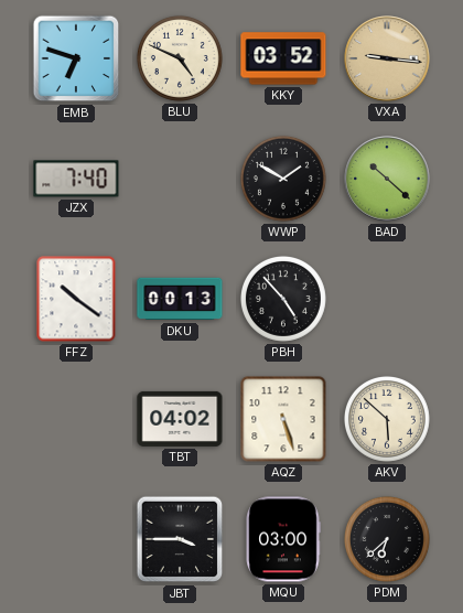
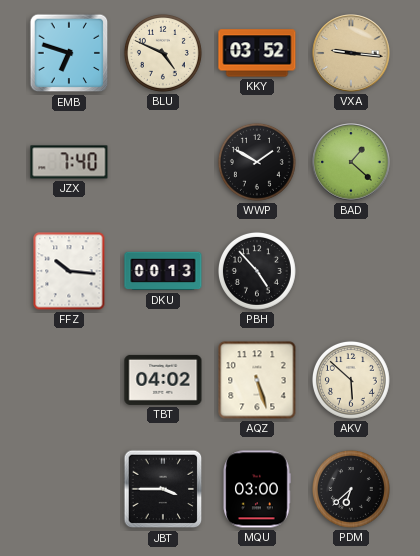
BAD: 10:22 -> 1:22
FFZ: 10:21 -> 10:16
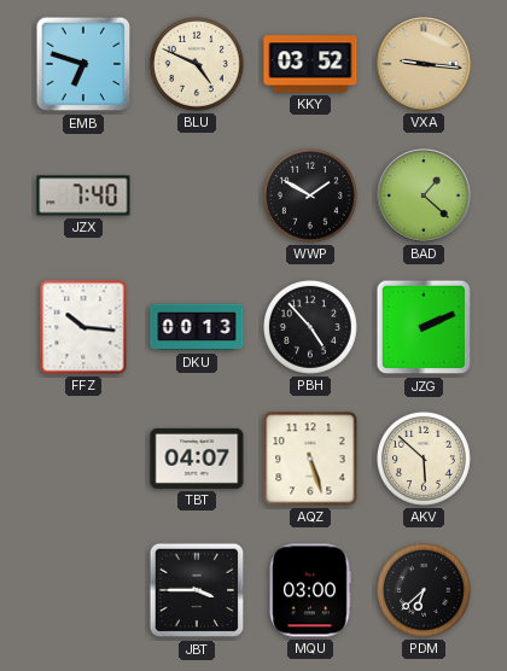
JZG: none -> 2:11
TBT: 04:02 -> 04:07
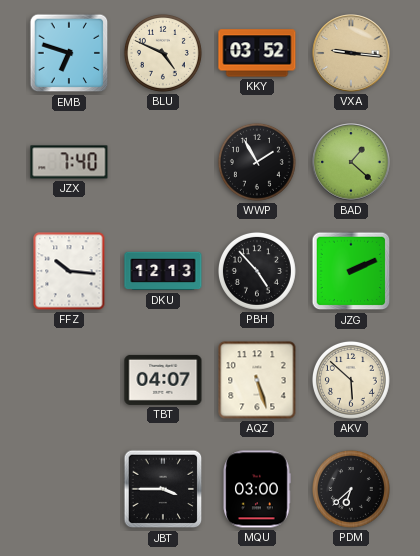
WWP: 1:50 -> 1:55
DKU: 00:13 -> 12:13
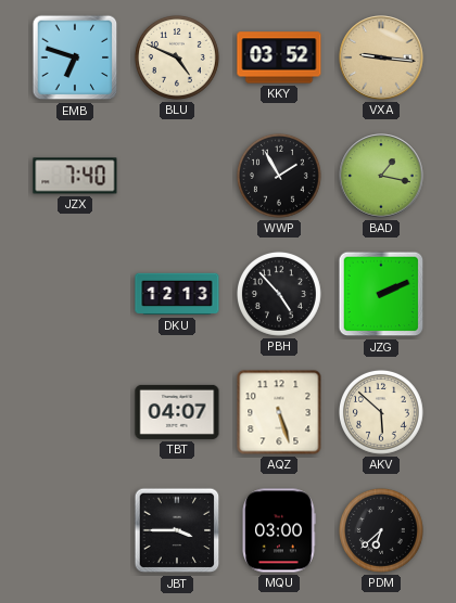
BAD: 1:22 -> 1:17
FFZ: 10:16 -> none
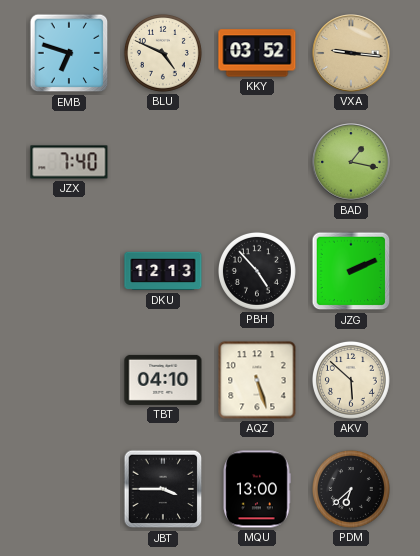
WWP: 1:55 -> none
TBT: 04:07 -> 04:10
MQU: 03:00 -> 13:00
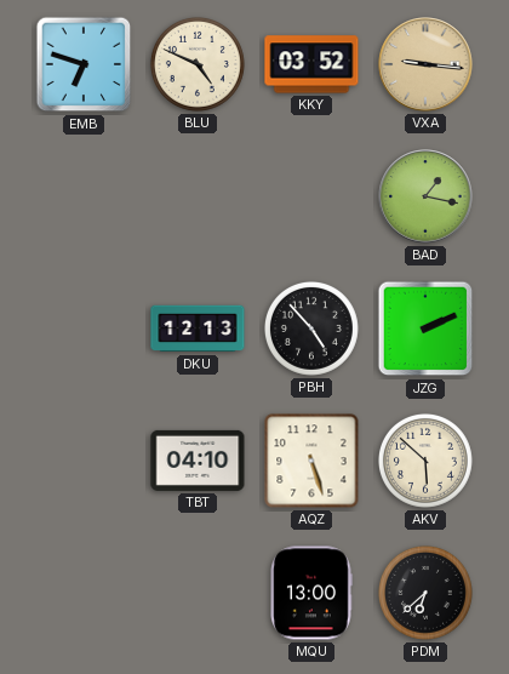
JZX: 7:40 -> none
JBT: 3:45 -> none
